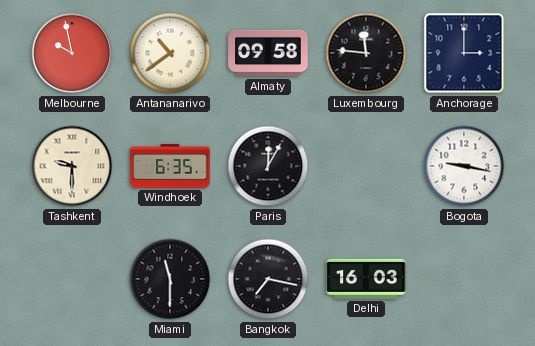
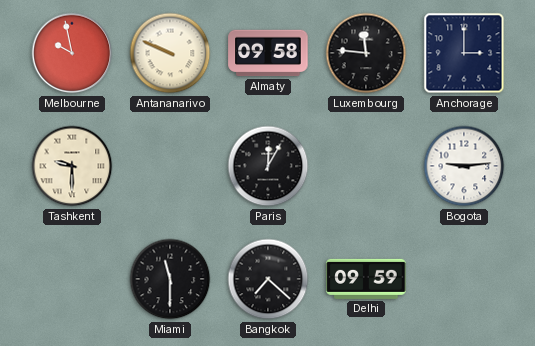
Antananarivo: 10:39 -> 9:49
Windhoek: 6:35 -> none
Bogota: 9:17 -> 9:14
Bangkok: 7:17 -> 7:22
Delhi: 16:03 -> 09:59
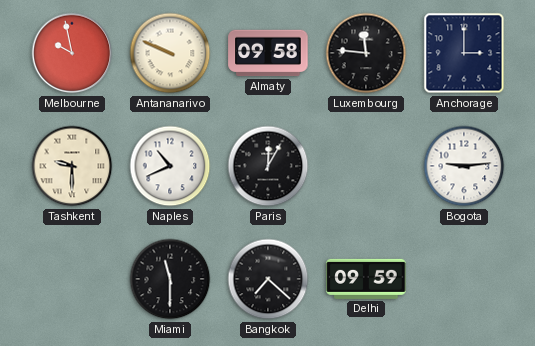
Naples: none -> 10:41
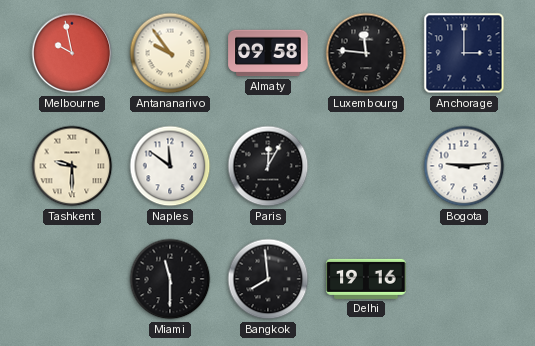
Antananarivo: 9:49 -> 9:54
Naples: 10:41 -> 11:51
Bangkok: 7:22 -> 7:59
Delhi: 09:59 -> 19:16
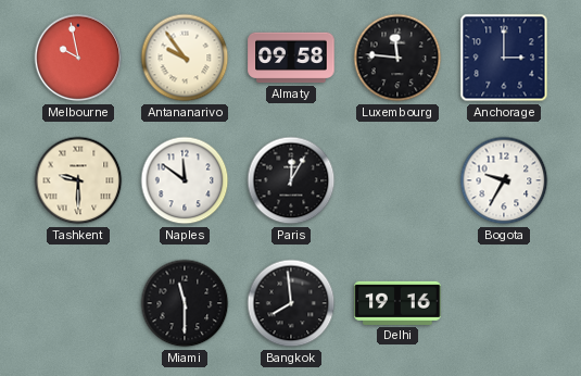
Bogota: 9:14 -> 9:35
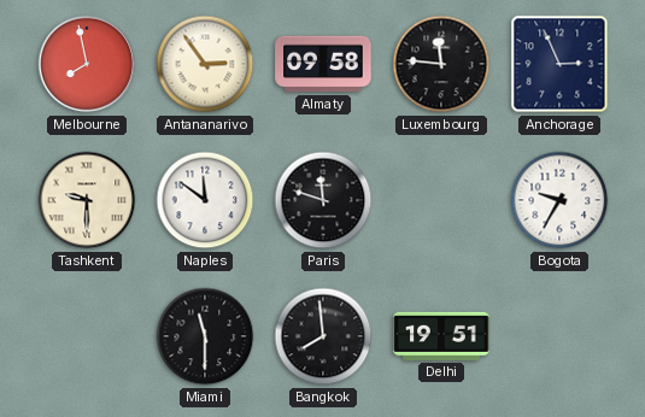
Melbourne: 9:58 -> 7:58
Antananarivo: 9:54 -> 2:54
Anchorage: 3:00 -> 2:56
Paris: 12:05 -> 11:48
Delhi: 19:16 -> 19:51
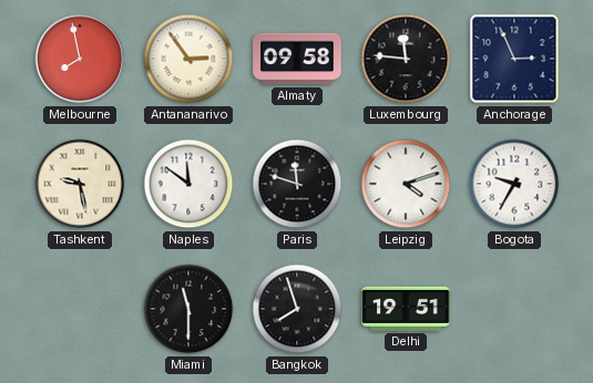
Tashkent: 9:30 -> 9:28
Leipzig: none -> 4:12
Bangkok: 7:59 -> 7:57
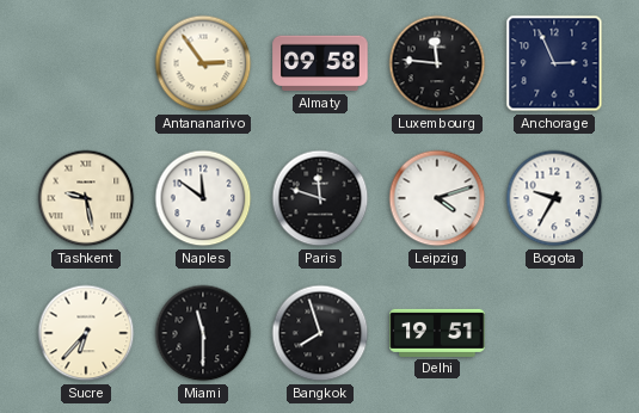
Melbourne: 7:58 -> none
Sucre: none -> 6:37
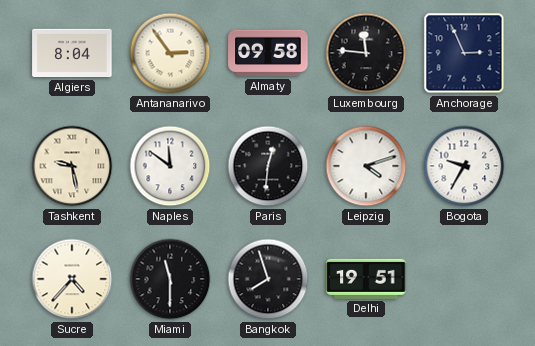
Algiers: none -> 8:04
Paris: 11:48 -> 12:31
Sucre: 6:37 -> 4:37
